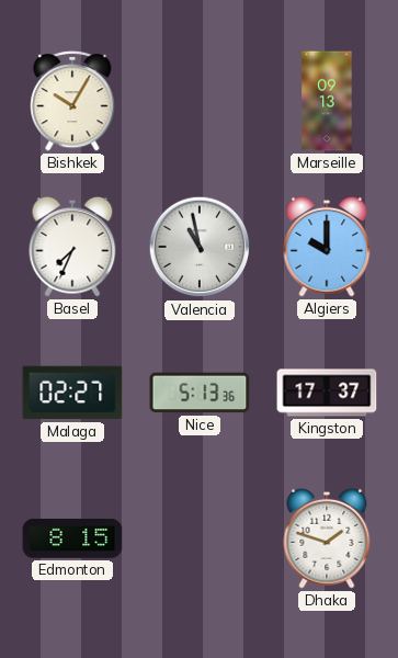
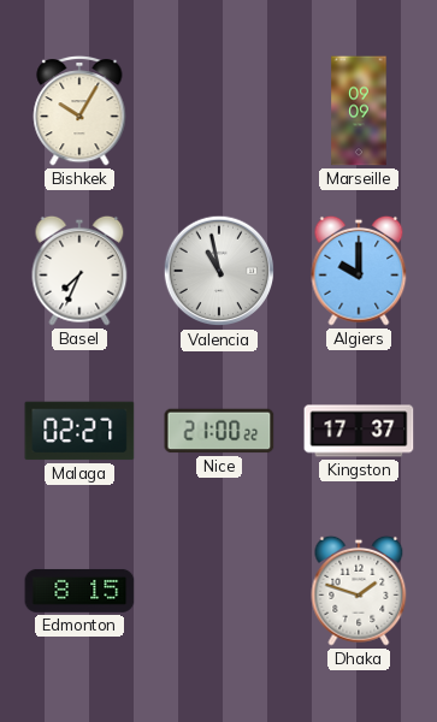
Marseille: 09:13 -> 09:09
Nice: 5:13 -> 21:00
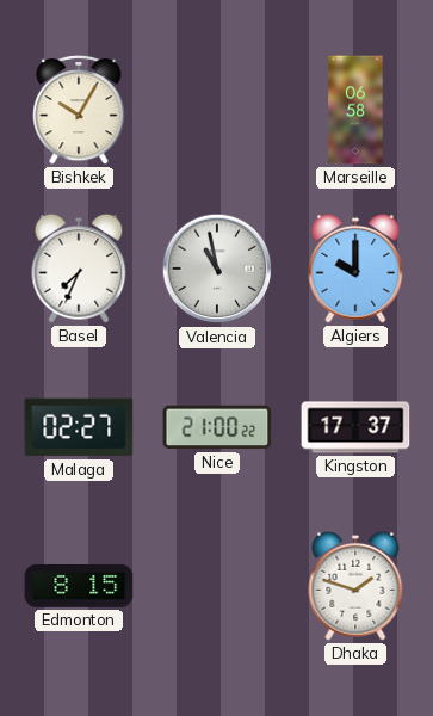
Marseille: 09:09 -> 06:58
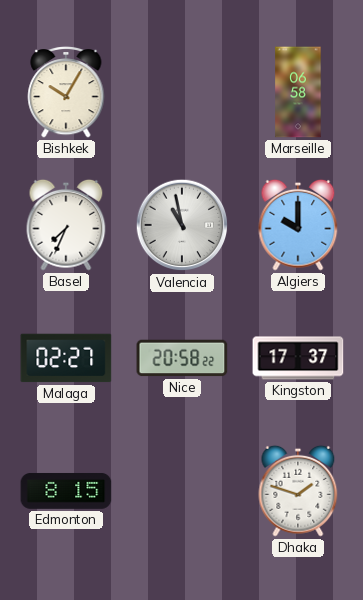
Nice: 21:00 -> 20:58
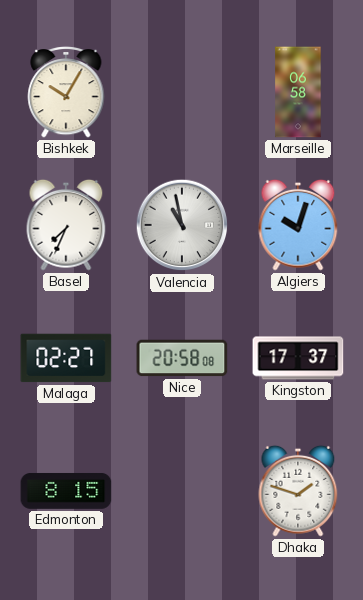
Algiers: 10:00 -> 10:03
Nice: 20:58:22 -> 20:58:08
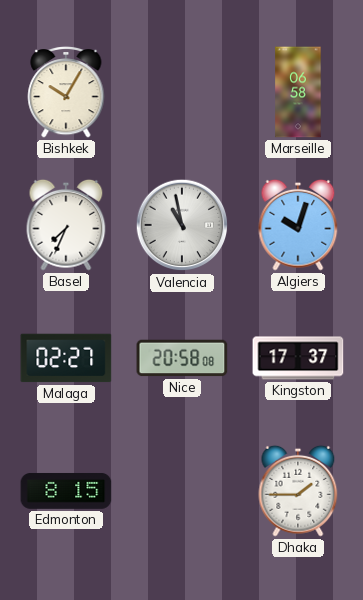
Dhaka: 1:48 -> 1:45
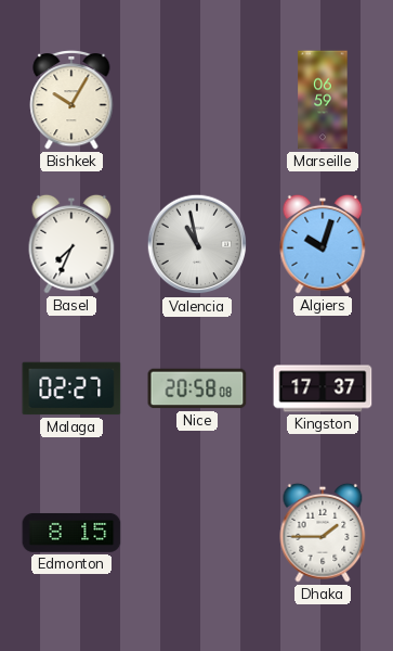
Marseille: 06:58 -> 06:59
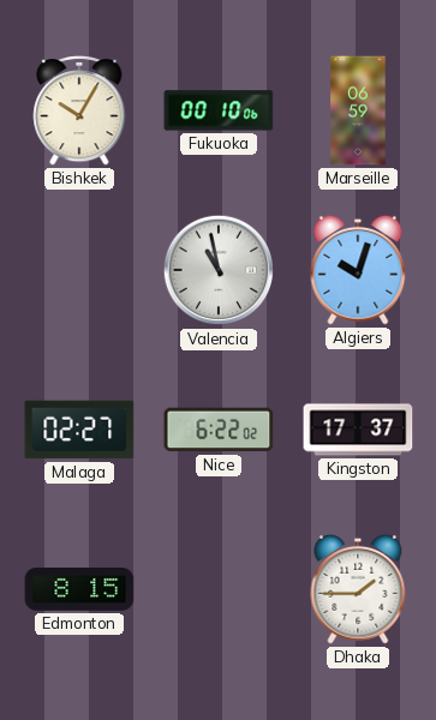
Fukuoka: none -> 00:10
Basel: 7:34 -> none
Nice: 20:58 -> 6:22
